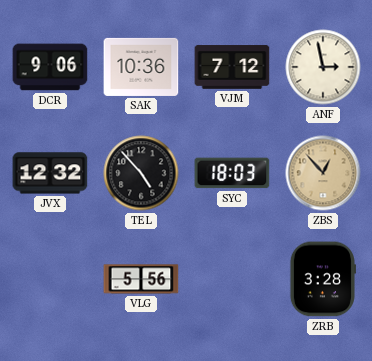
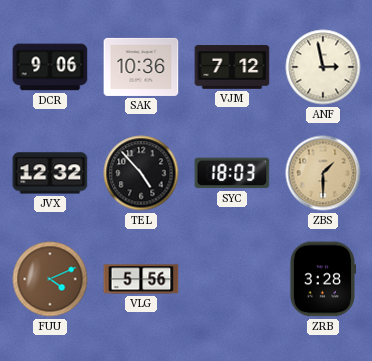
ZBS: 12:53 -> 1:30
FUU: none -> 4:11
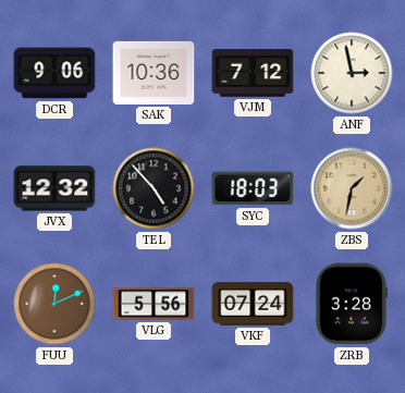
ZBS: 1:30 -> 1:32
FUU: 4:11 -> 12:11
VKF: none -> 07:24
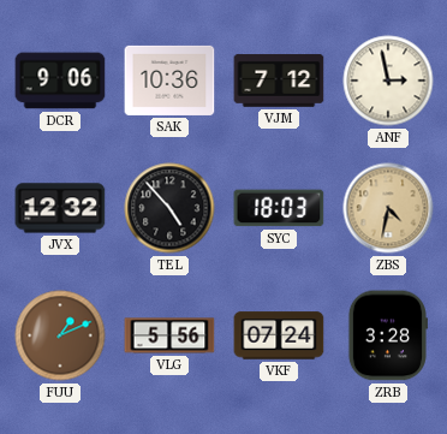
ZBS: 1:32 -> 4:32
FUU: 12:11 -> 1:11
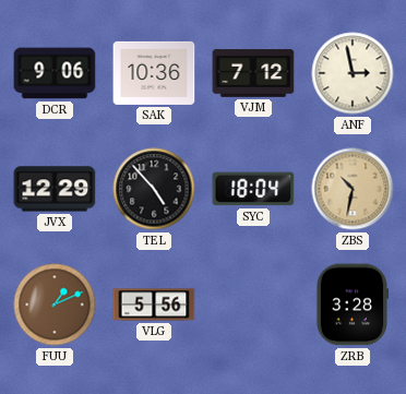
JVX: 12:32 -> 12:29
SYC: 18:03 -> 18:04
ZBS: 4:32 -> 10:32
VKF: 07:24 -> none
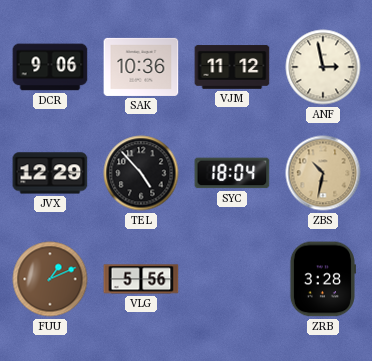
VJM: 7:12 -> 11:12
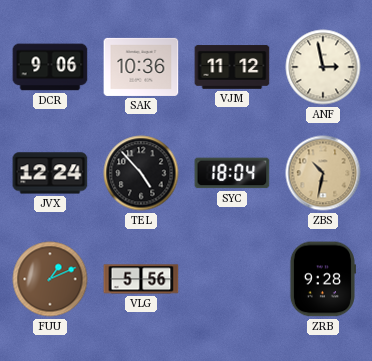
JVX: 12:29 -> 12:24
ZRB: 3:28 -> 9:28
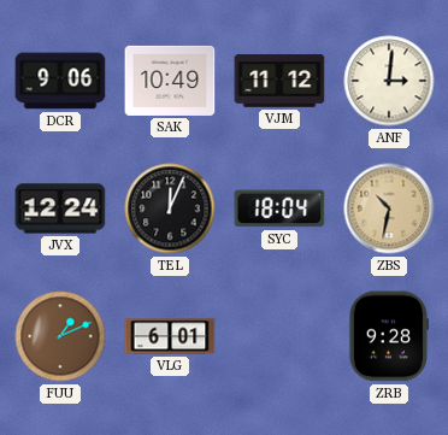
SAK: 10:36 -> 10:49
ANF: 2:58 -> 3:01
TEL: 4:53 -> 12:04
VLG: 5:56 -> 6:01
